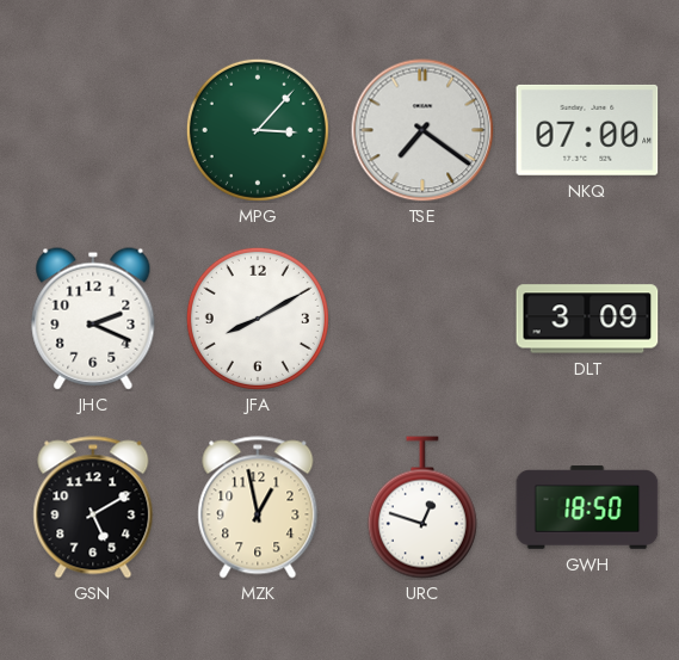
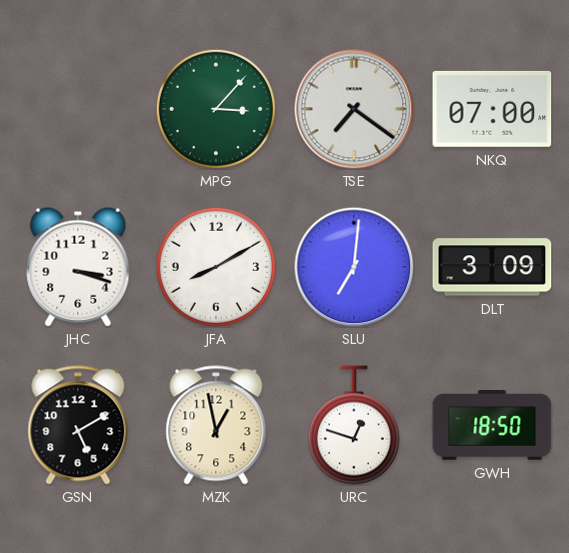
JHC: 2:19 -> 3:18
SLU: none -> 7:01
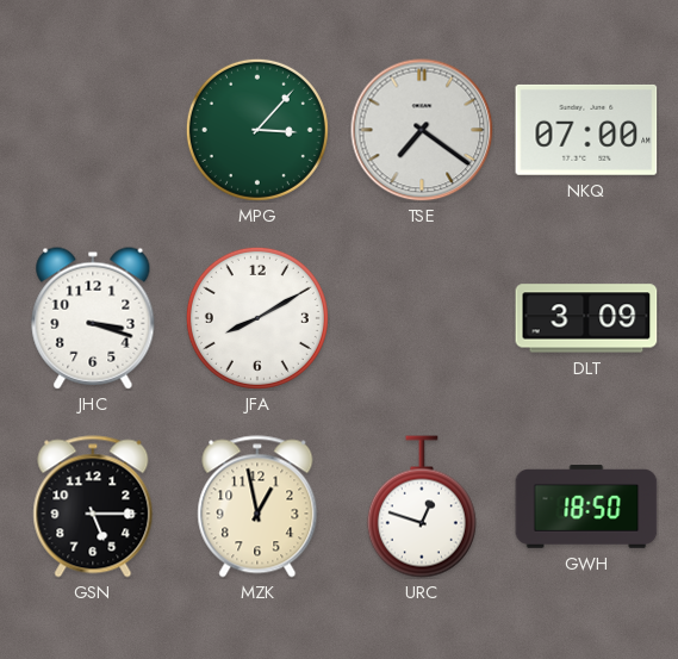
SLU: 7:01 -> none
GSN: 5:10 -> 5:15
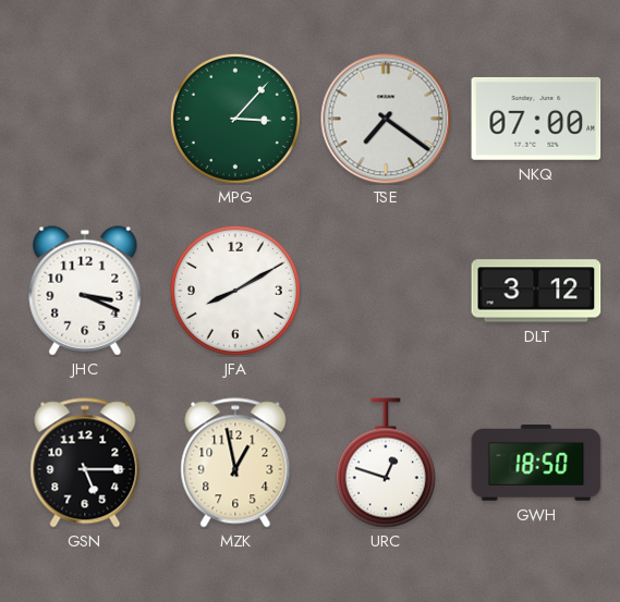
JHC: 3:18 -> 3:19
DLT: 3:09 -> 3:12
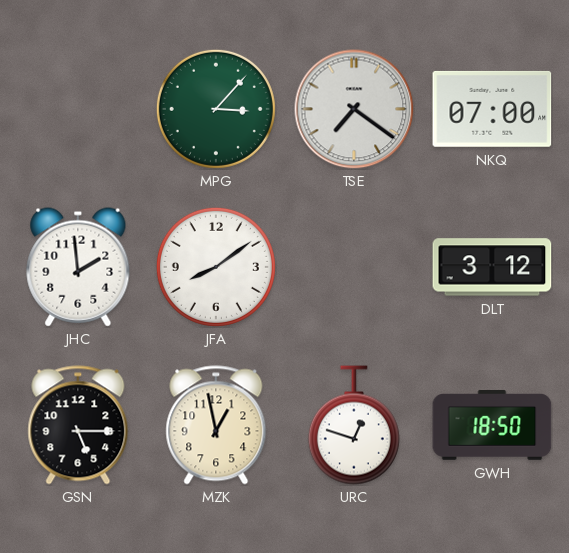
JHC: 3:19 -> 1:59
JFA: 8:10 -> 8:09
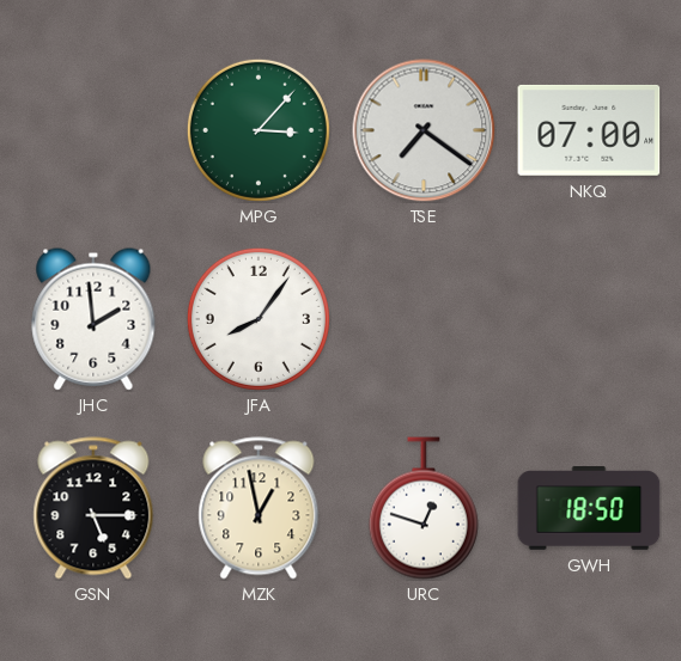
JFA: 8:09 -> 8:06
DLT: 3:12 -> none
